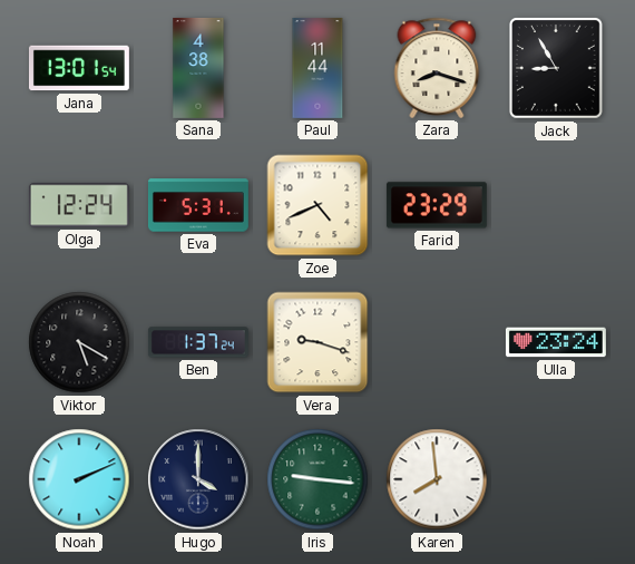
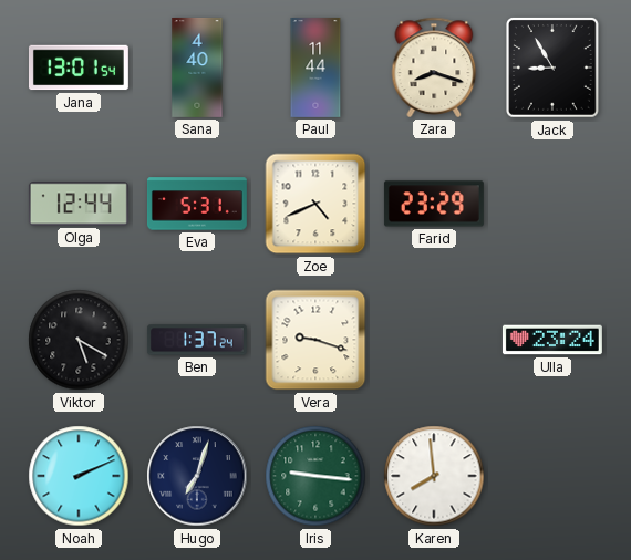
Sana: 4:38 -> 4:40
Olga: 12:24 -> 12:44
Hugo: 4:00 -> 7:03
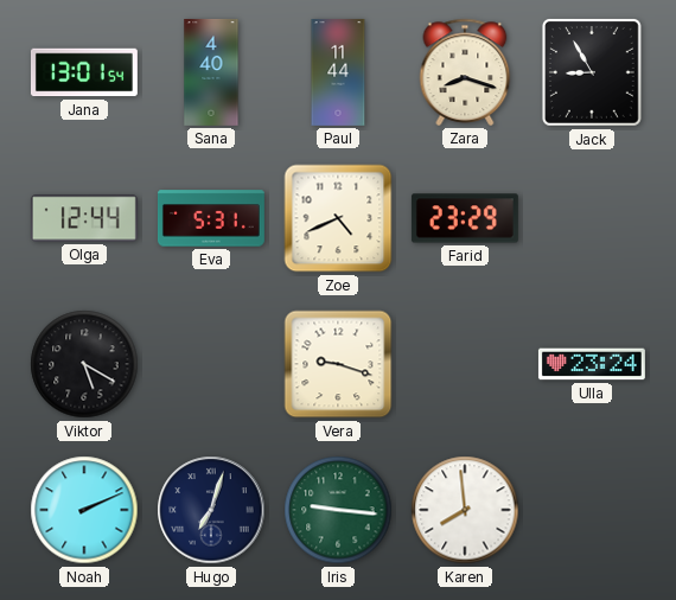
Ben: 1:37 -> none
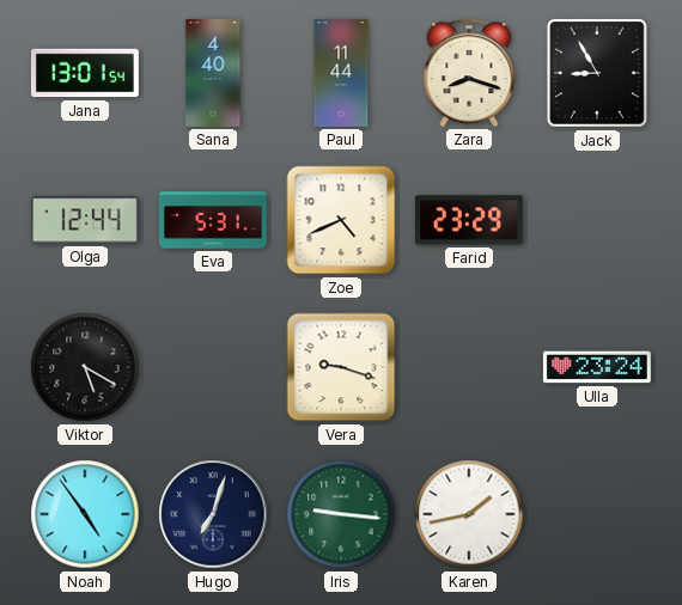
Noah: 2:11 -> 4:54
Karen: 7:59 -> 1:43
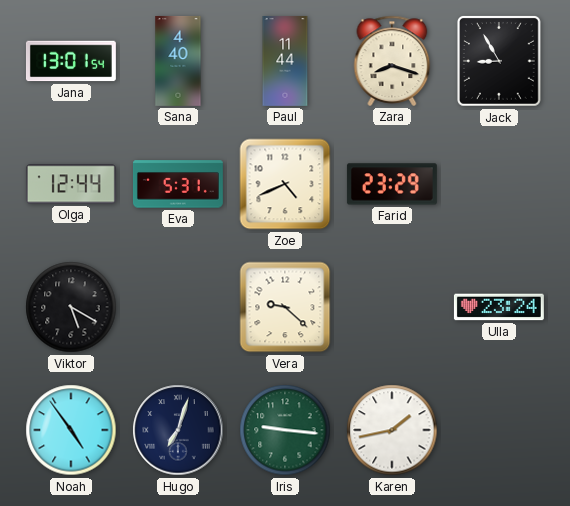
Vera: 9:18 -> 9:22
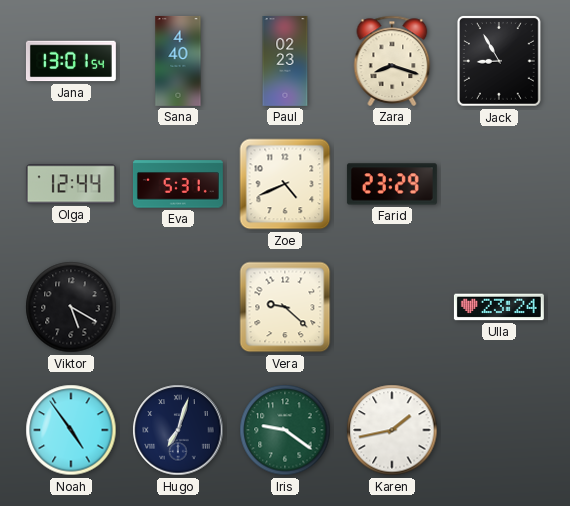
Paul: 11:44 -> 02:23
Iris: 9:16 -> 9:21
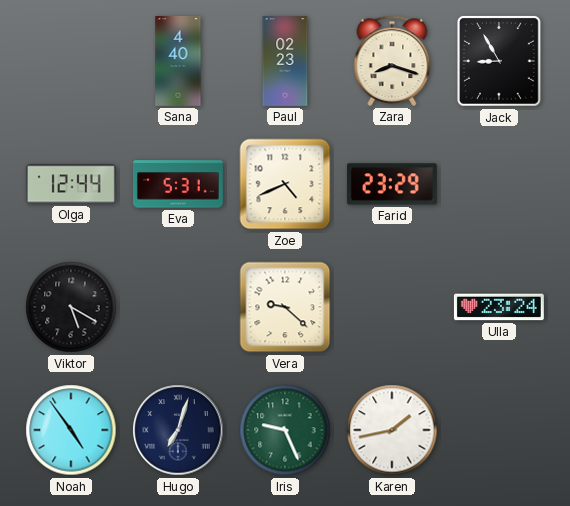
Jana: 13:01 -> none
Iris: 9:21 -> 9:26
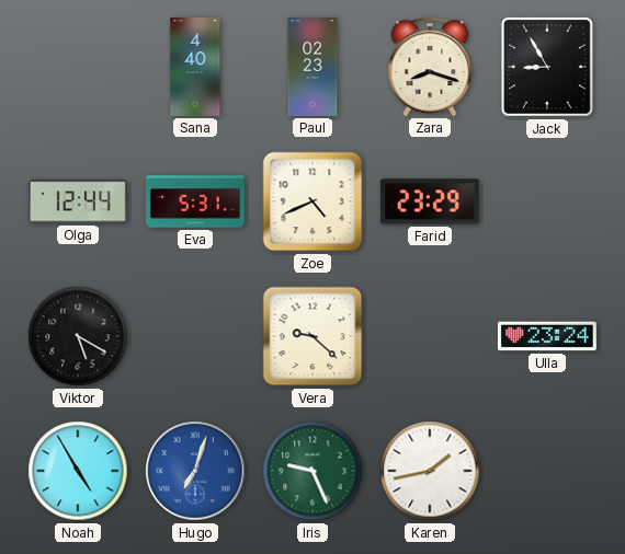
Noah: 4:54 -> 4:55
Hugo dial: navy -> blue
